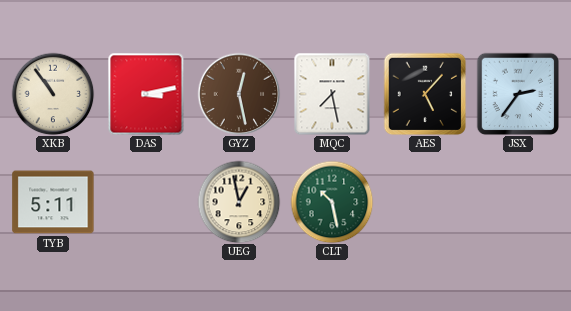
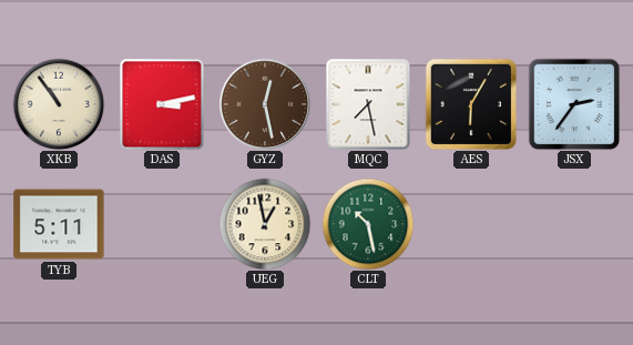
AES: 5:07 -> 6:05
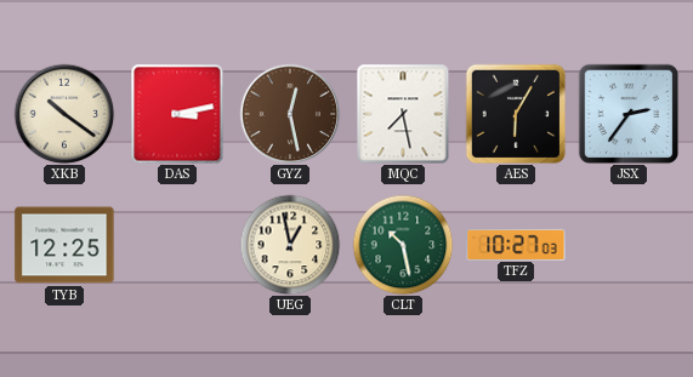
XKB: 10:54 -> 10:21
TYB: 5:11 -> 12:25
TFZ: none -> 10:27
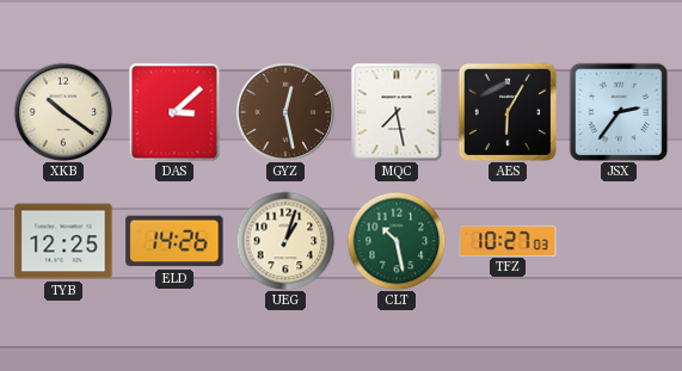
DAS: 3:13 -> 3:08
ELD: none -> 14:26
UEG: 12:58 -> 1:03
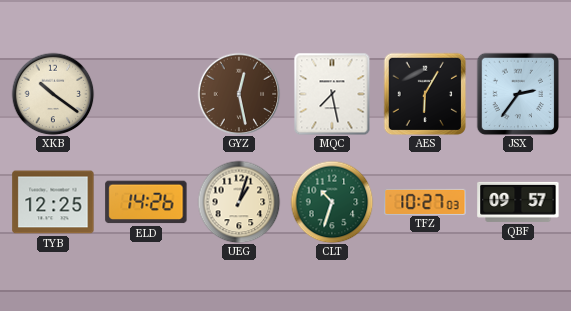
DAS: 3:08 -> none
CLT: 10:28 -> 10:33
QBF: none -> 09:57
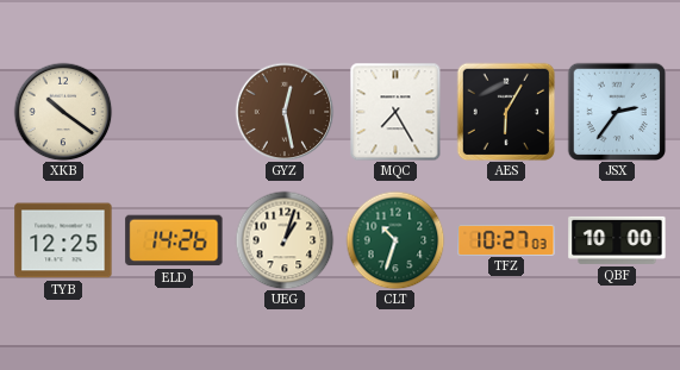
MQC: 7:28 -> 7:25
QBF: 09:57 -> 10:00
